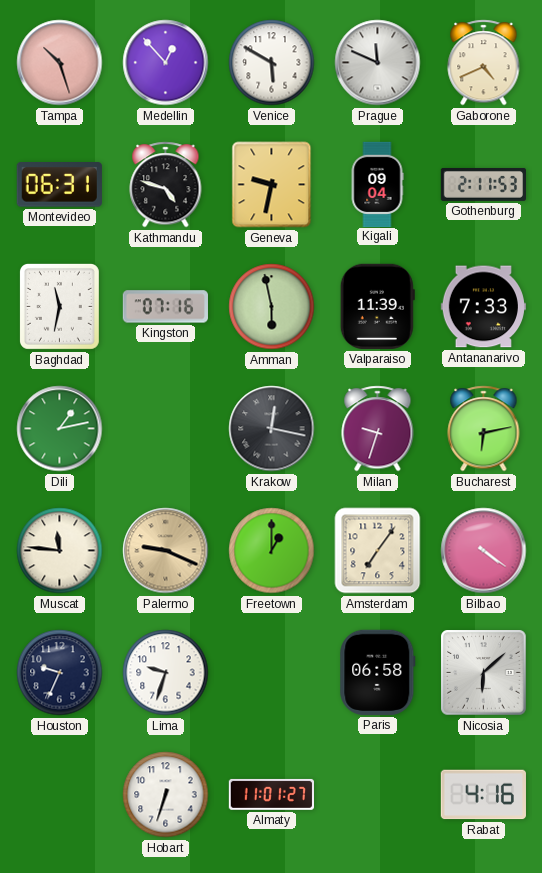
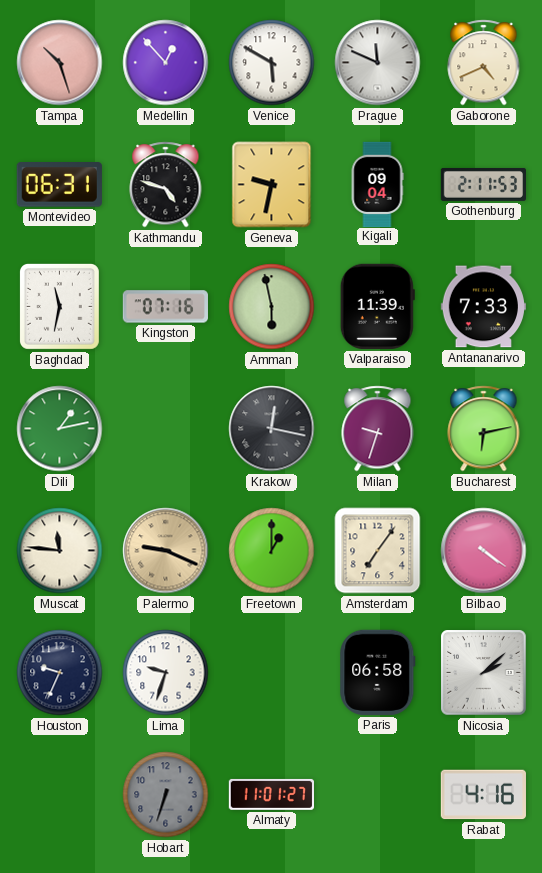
Nicosia: 6:08 -> 2:08
Hobart dial: white -> grey
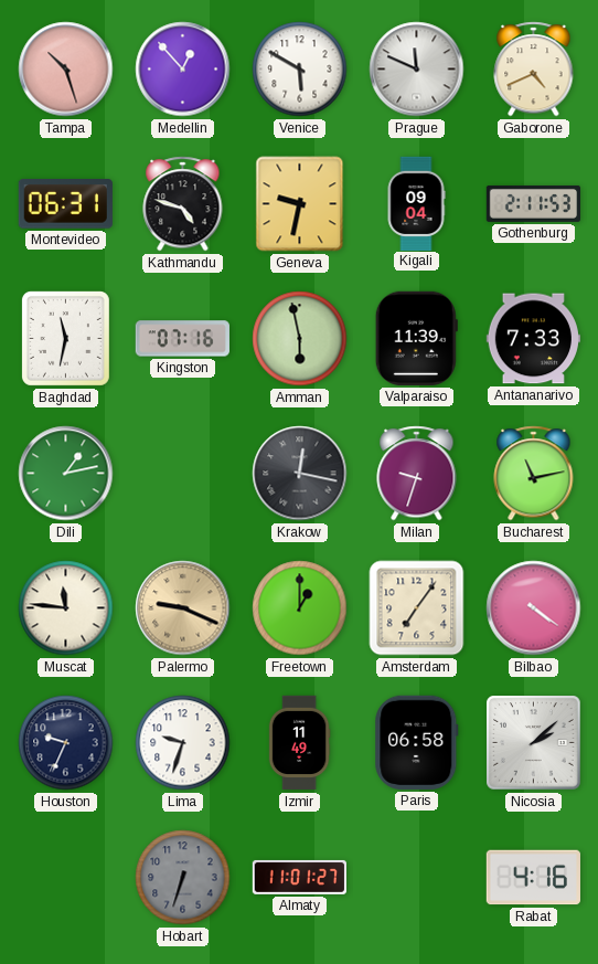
Bucharest: 6:13 -> 11:13
Izmir: none -> 11:49
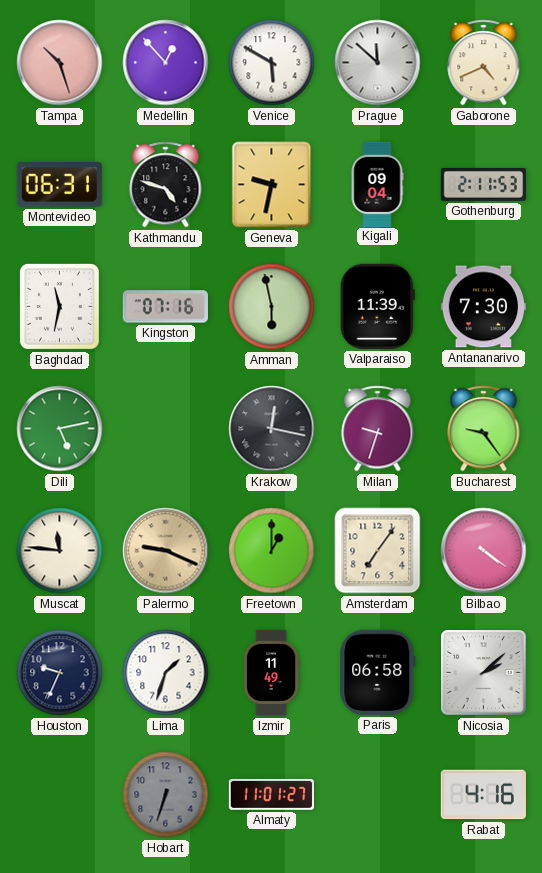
Prague: 11:49 -> 11:52
Antananarivo: 7:33 -> 7:30
Dili: 1:13 -> 5:13
Bucharest: 11:13 -> 9:24
Lima: 9:33 -> 1:33
